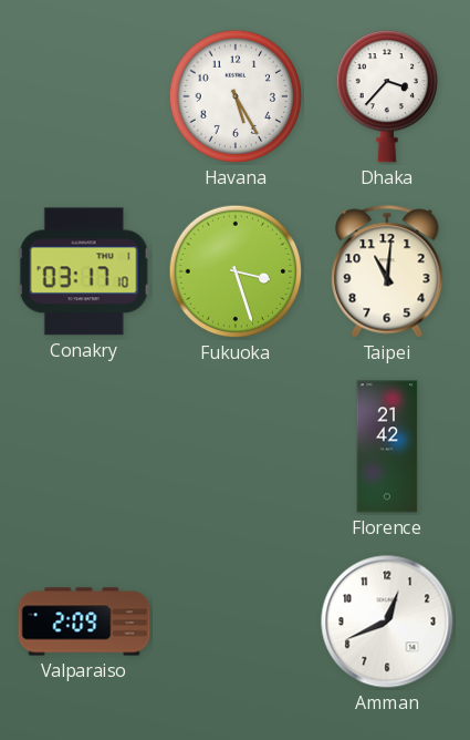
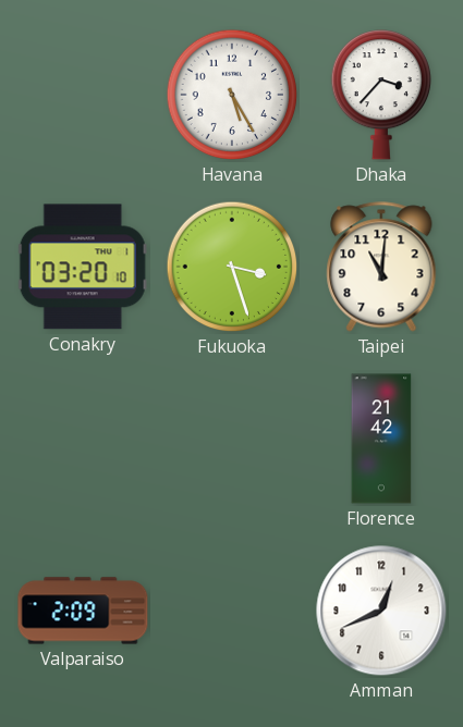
Conakry: 03:17 -> 03:20
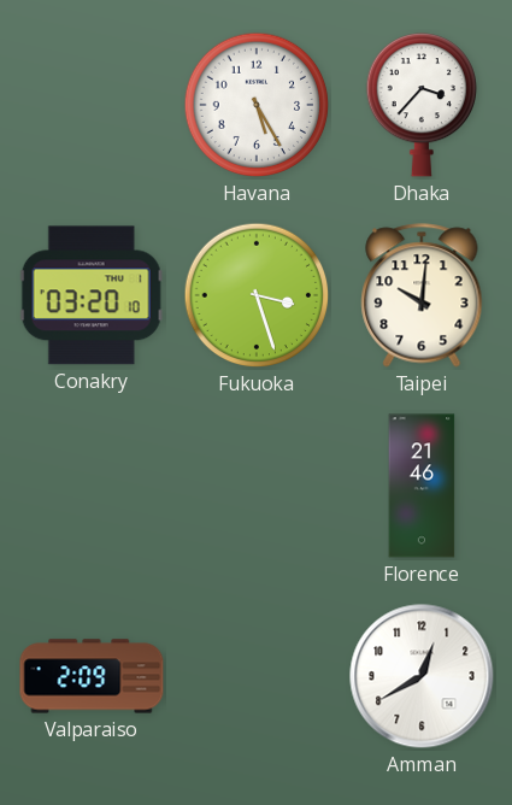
Taipei: 11:01 -> 10:01
Florence: 21:42 -> 21:46
Amman: 12:41 -> 12:40
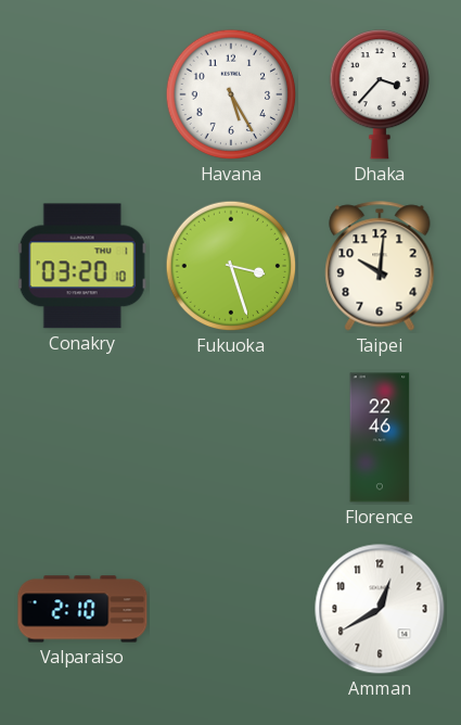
Florence: 21:46 -> 22:46
Valparaiso: 2:09 -> 2:10
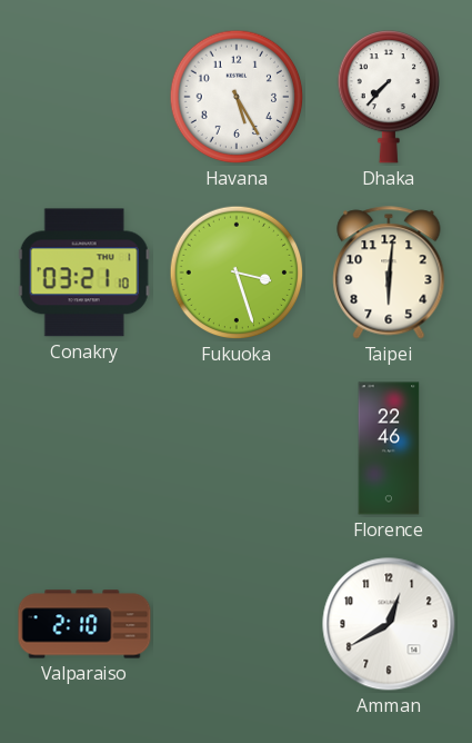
Dhaka: 3:37 -> 7:37
Conakry: 03:20 -> 03:21
Taipei: 10:01 -> 6:01
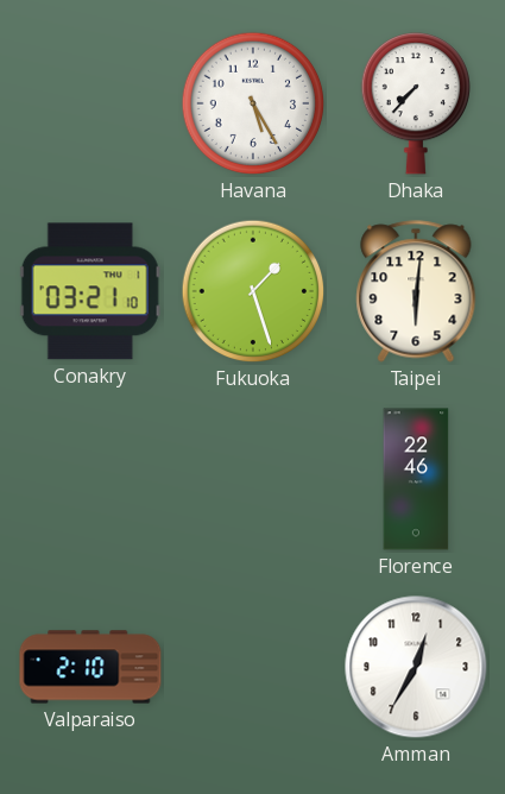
Fukuoka: 3:27 -> 1:27
Amman: 12:40 -> 12:35
